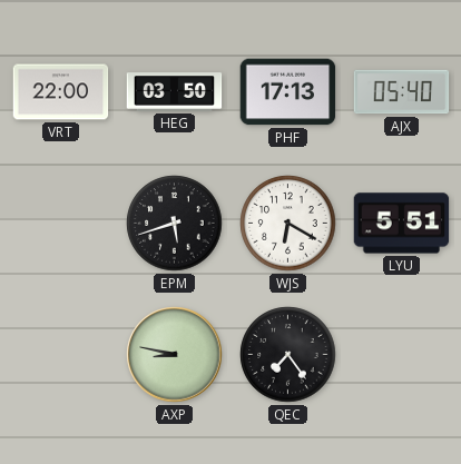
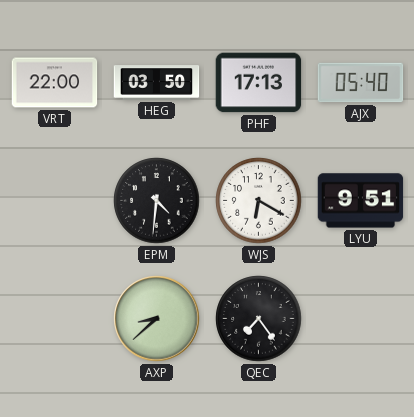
EPM: 5:42 -> 4:31
LYU: 5:51 -> 9:51
AXP: 8:47 -> 8:38
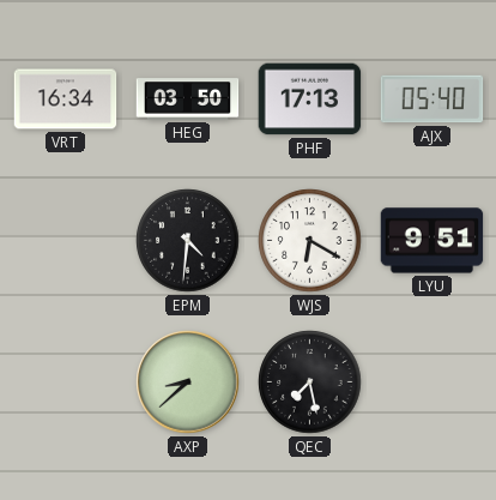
VRT: 22:00 -> 16:34
QEC: 7:24 -> 7:28
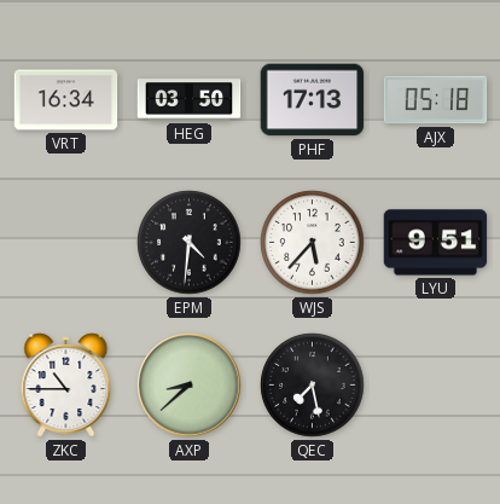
AJX: 05:40 -> 05:18
WJS: 6:20 -> 5:37
ZKC: none -> 10:45
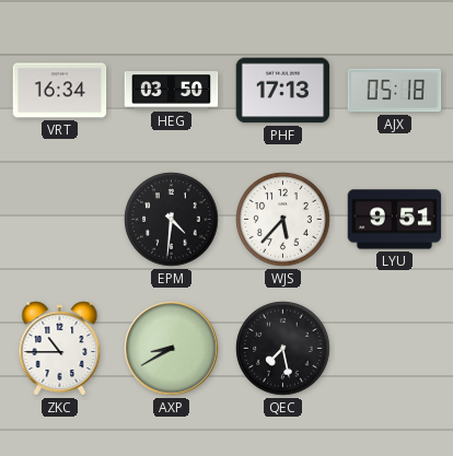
AXP: 8:38 -> 8:40
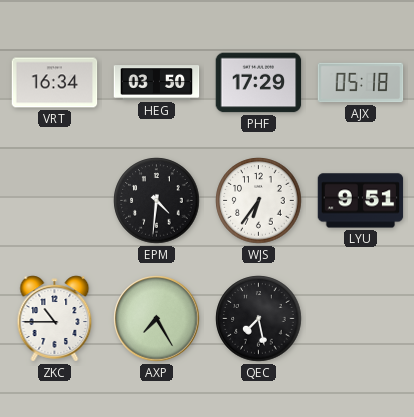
PHF: 17:13 -> 17:29
WJS: 5:37 -> 6:36
AXP: 8:40 -> 7:25
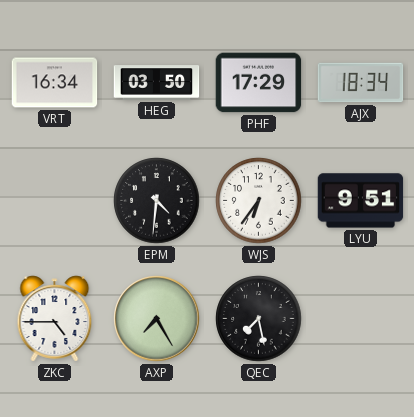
AJX: 05:18 -> 18:34
ZKC: 10:45 -> 4:45
